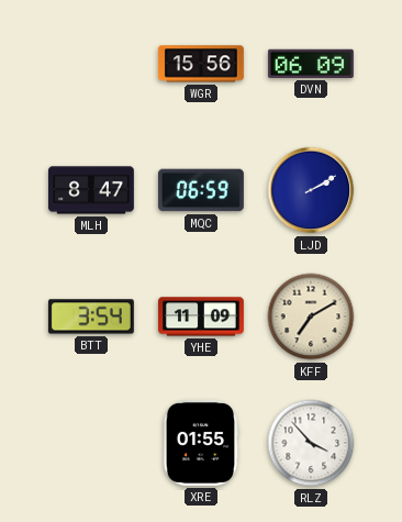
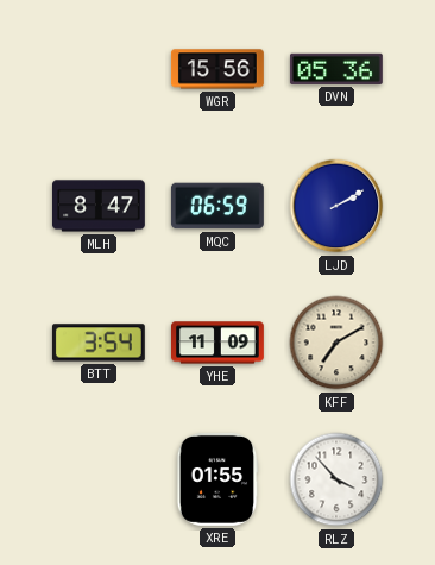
DVN: 06:09 -> 05:36
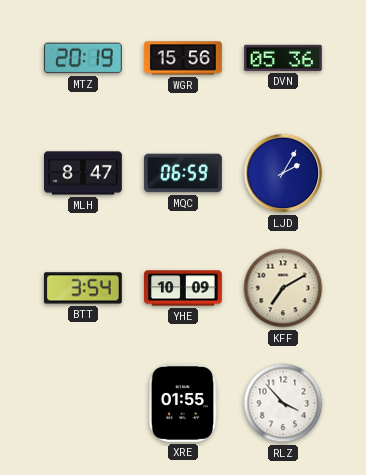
MTZ: none -> 20:19
LJD: 2:10 -> 2:05
YHE: 11:09 -> 10:09
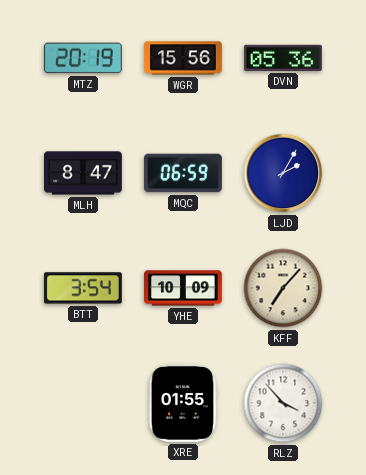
KFF: 7:10 -> 7:07
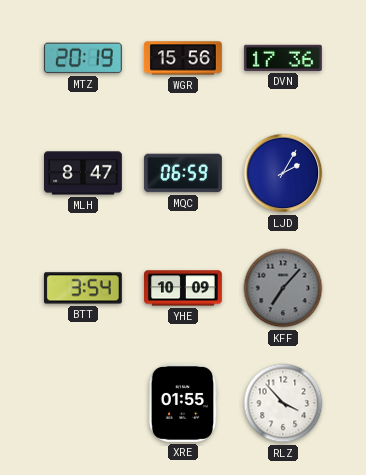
DVN: 05:36 -> 17:36
KFF dial: cream -> grey
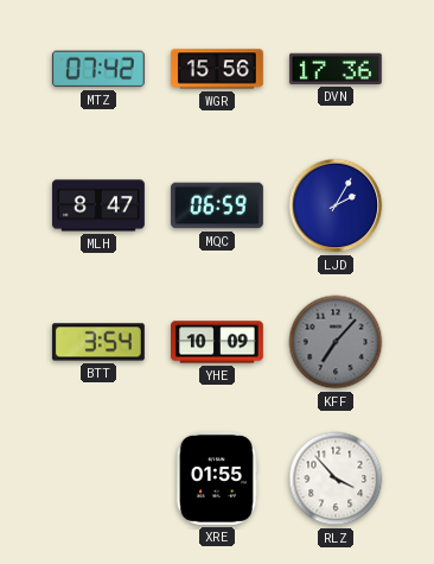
MTZ: 20:19 -> 07:42
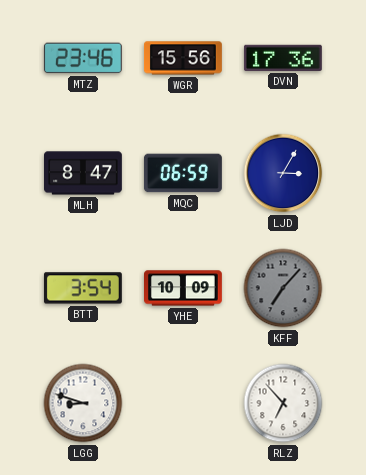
MTZ: 07:42 -> 23:46
LJD: 2:05 -> 3:05
LGG: none -> 8:48
XRE: 01:55 -> none
RLZ: 3:53 -> 6:53
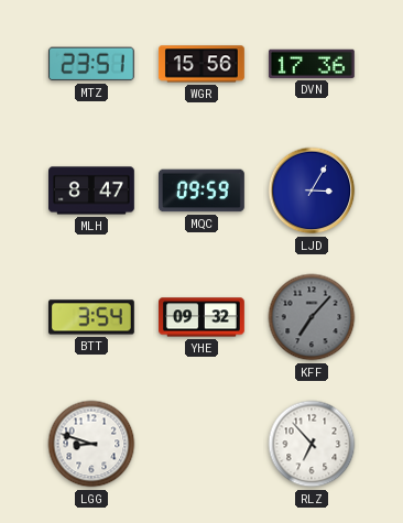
MTZ: 23:46 -> 23:51
MQC: 06:59 -> 09:59
YHE: 10:09 -> 09:32
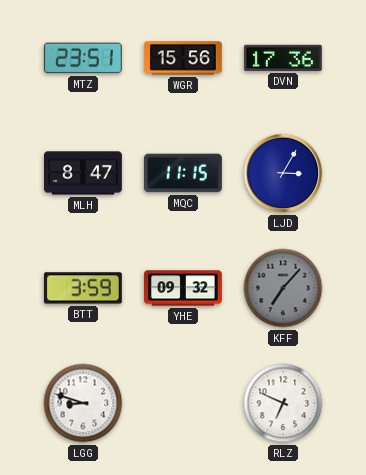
MQC: 09:59 -> 11:15
BTT: 3:54 -> 3:59
RLZ: 6:53 -> 6:49
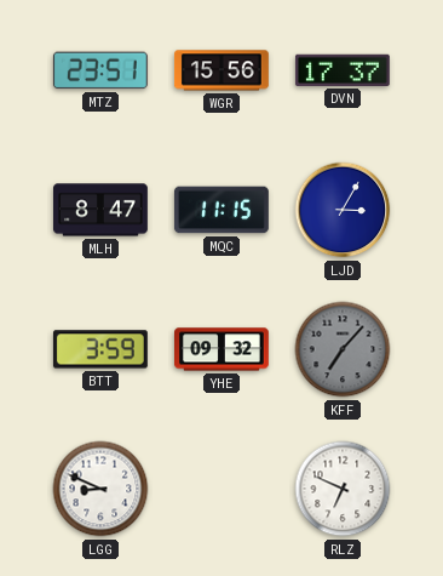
DVN: 17:36 -> 17:37
LGG: 8:48 -> 8:49
